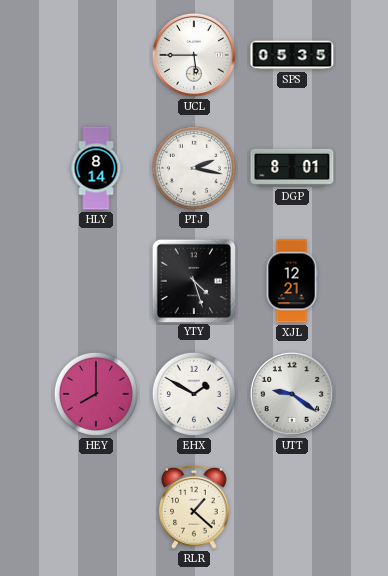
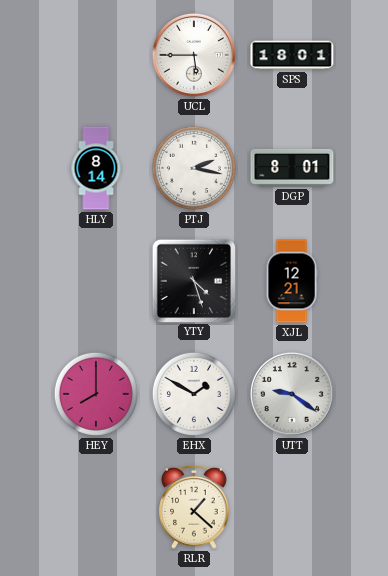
SPS: 05:35 -> 18:01
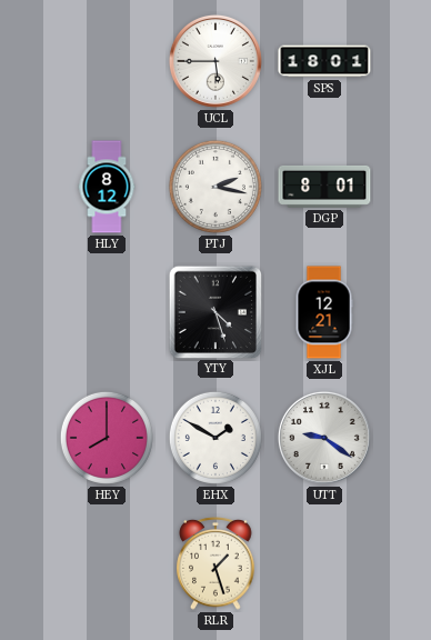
HLY: 8:14 -> 8:12
RLR: 1:22 -> 1:27
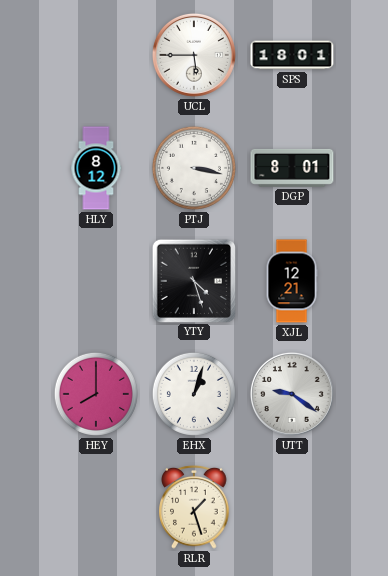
PTJ: 2:17 -> 3:17
EHX: 1:50 -> 1:03
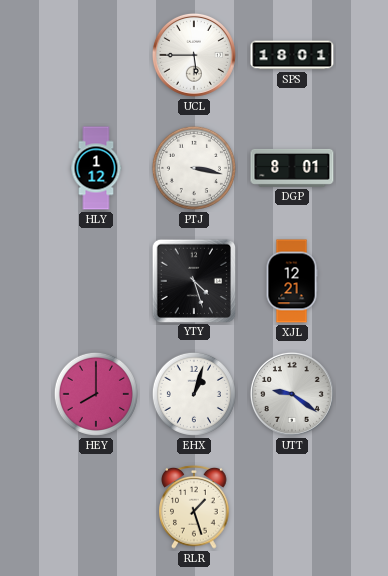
HLY: 8:12 -> 1:12
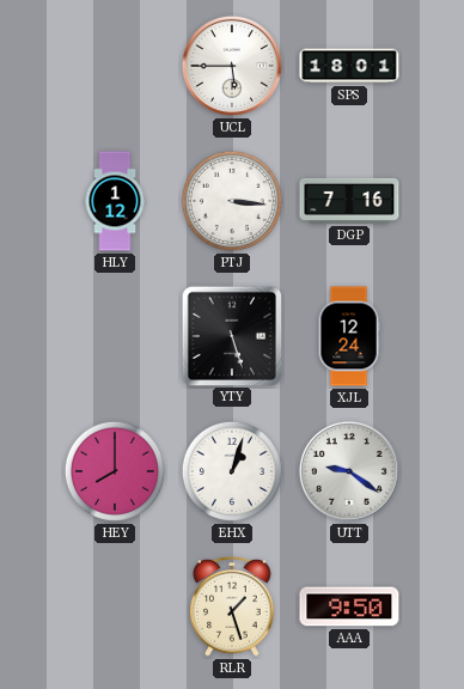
PTJ: 3:17 -> 3:16
DGP: 8:01 -> 7:16
YTY: 4:27 -> 5:27
XJL: 12:21 -> 12:24
AAA: none -> 9:50
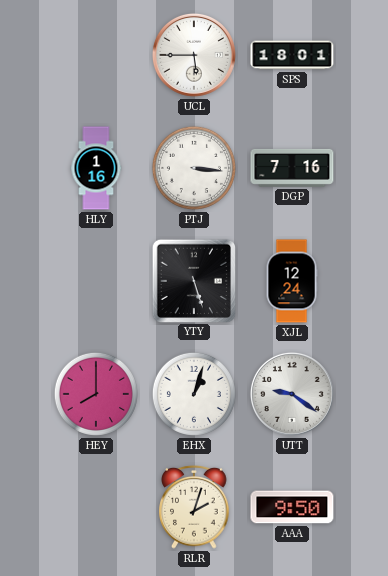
HLY: 1:12 -> 1:16
RLR: 1:27 -> 2:03
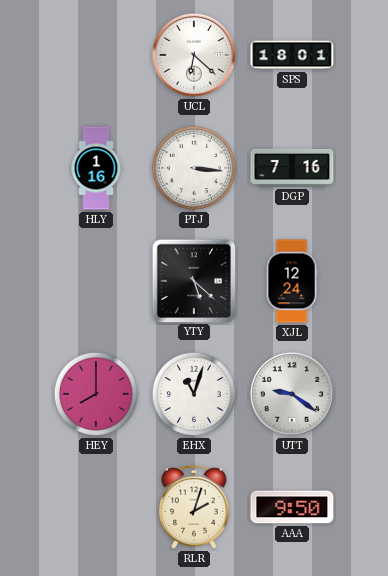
UCL: 5:45 -> 6:22
YTY: 5:27 -> 5:22
EHX: 1:03 -> 11:03
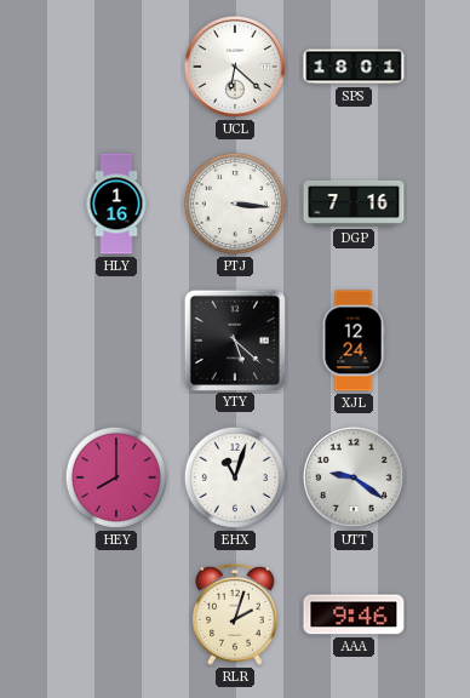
AAA: 9:50 -> 9:46
